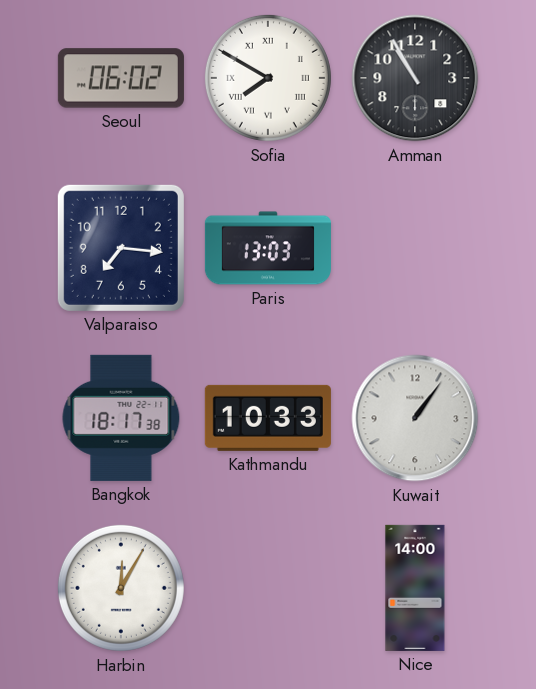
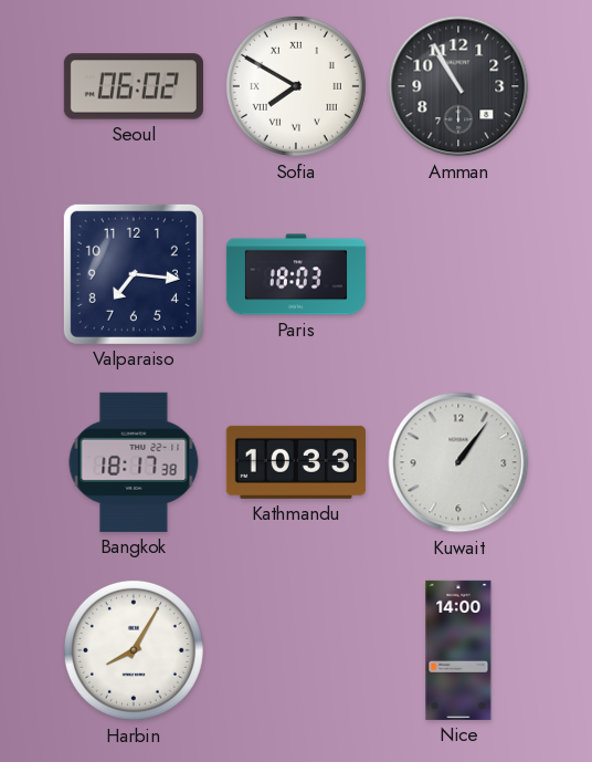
Paris: 13:03 -> 18:03
Harbin: 12:05 -> 8:05
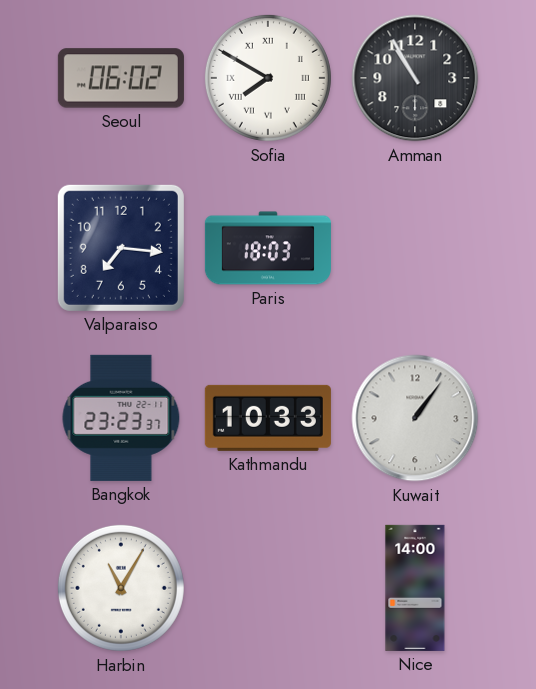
Bangkok: 18:17 -> 23:23
Harbin: 8:05 -> 11:05
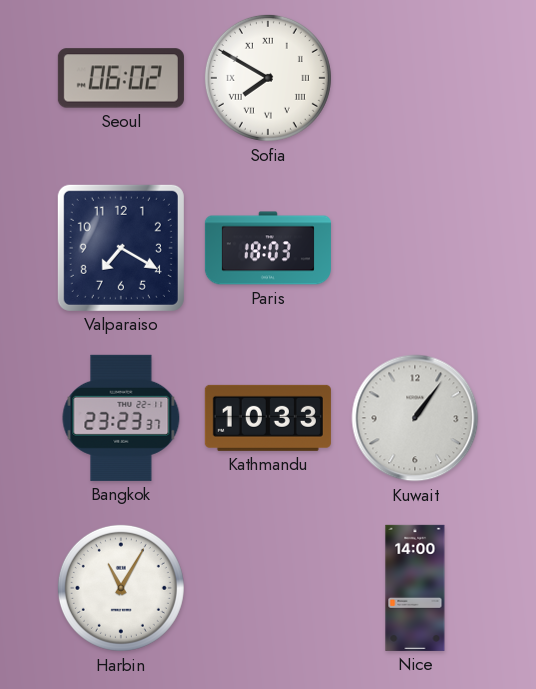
Amman: 10:55 -> none
Valparaiso: 7:16 -> 7:20
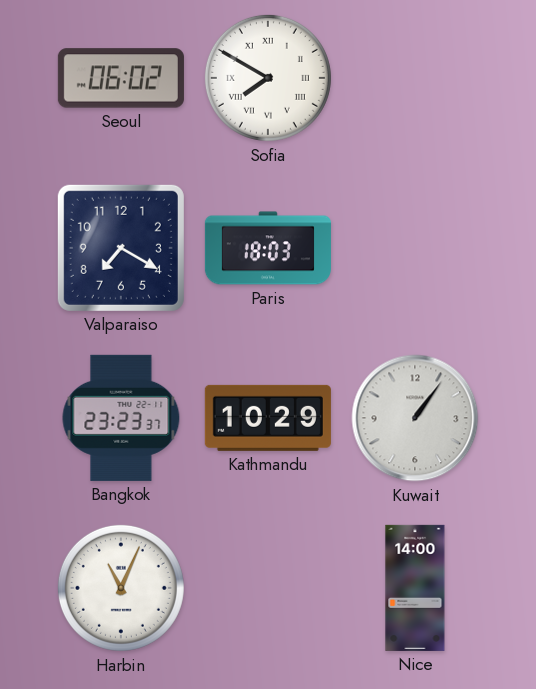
Kathmandu: 10:33 -> 10:29
Harbin: 11:05 -> 11:04
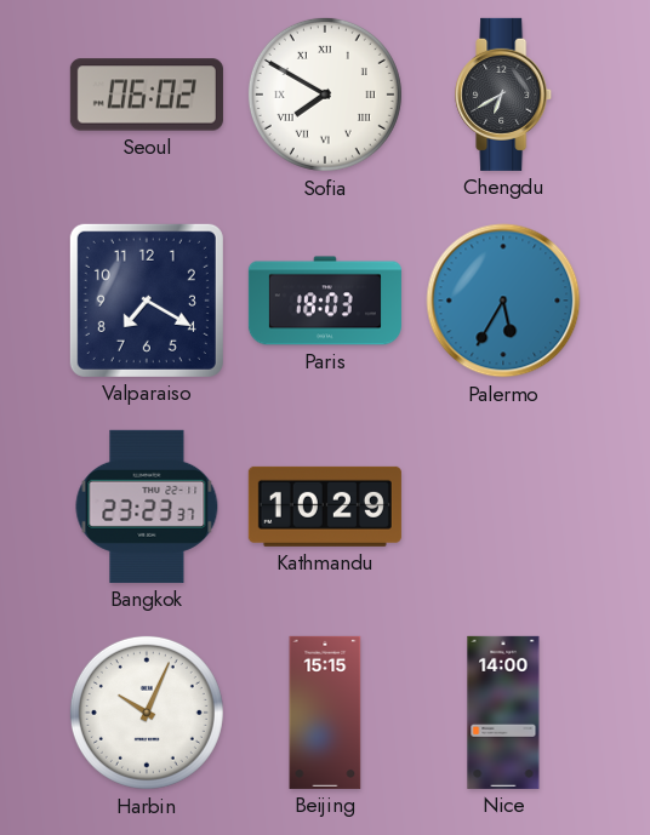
Chengdu: none -> 6:40
Palermo: none -> 5:35
Kuwait: 1:06 -> none
Harbin: 11:04 -> 10:04
Beijing: none -> 15:15
